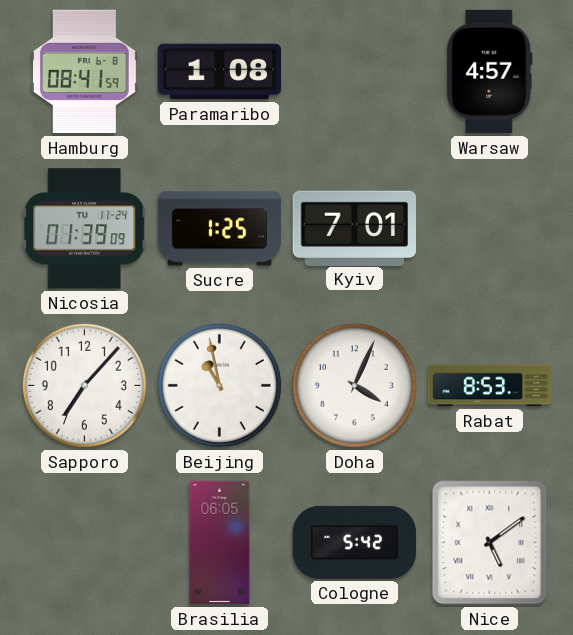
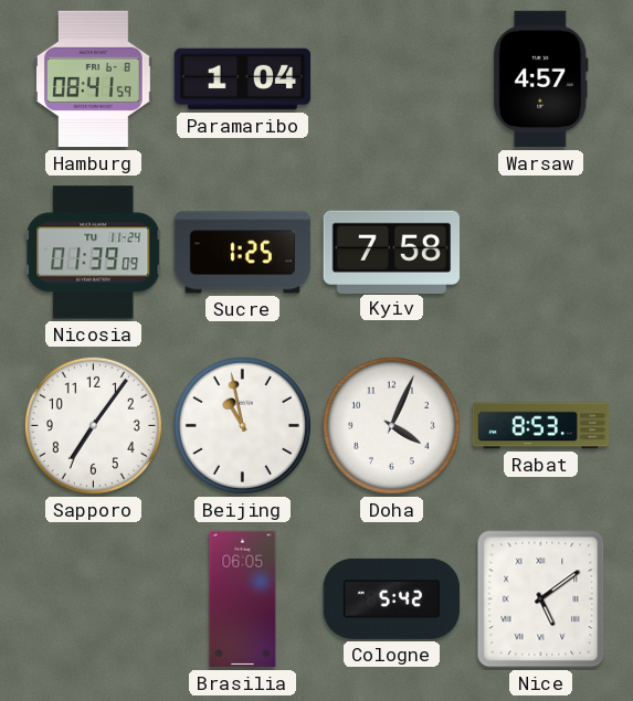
Paramaribo: 1:08 -> 1:04
Kyiv: 7:01 -> 7:58
Sapporo: 7:07 -> 7:06
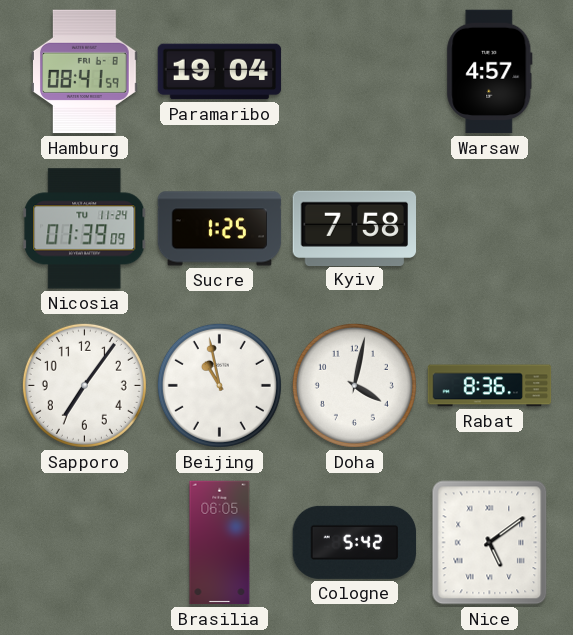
Paramaribo: 1:04 -> 19:04
Doha: 4:04 -> 4:02
Rabat: 8:53 -> 8:36
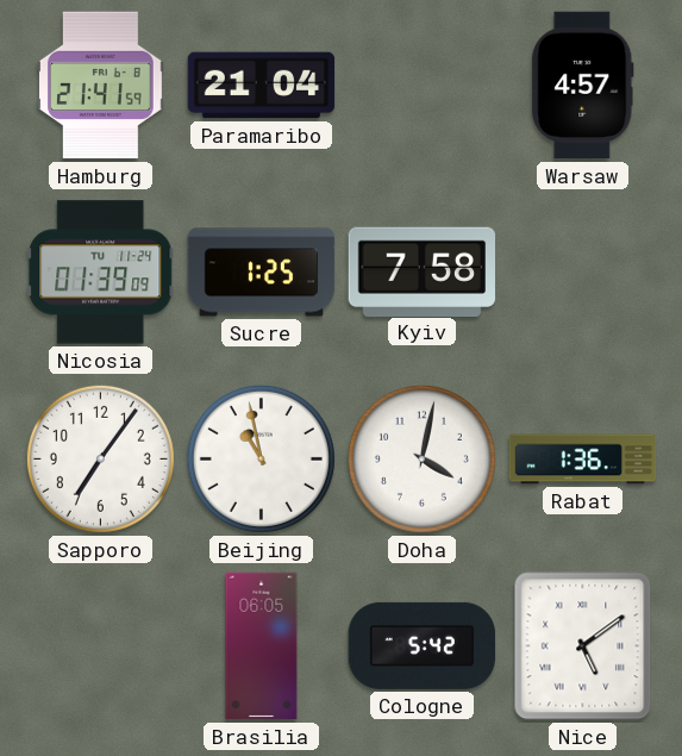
Hamburg: 08:41 -> 21:41
Paramaribo: 19:04 -> 21:04
Rabat: 8:36 -> 1:36
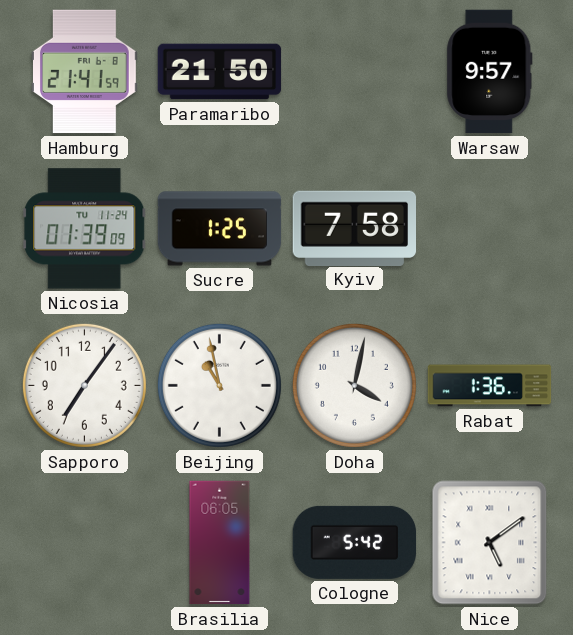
Paramaribo: 21:04 -> 21:50
Warsaw: 4:57 -> 9:57
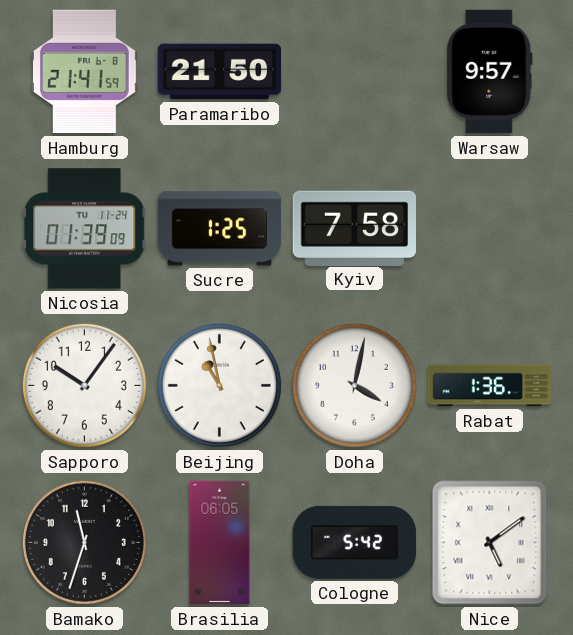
Sapporo: 7:06 -> 10:06
Bamako: none -> 11:33
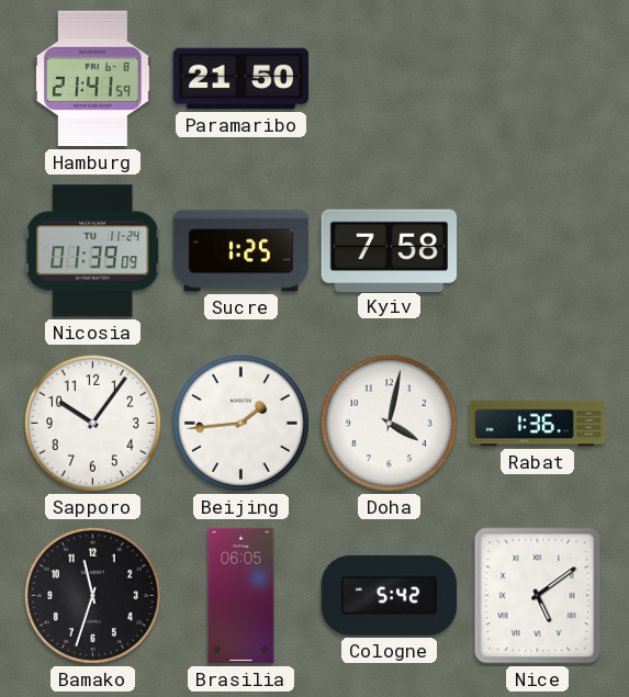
Warsaw: 9:57 -> none
Beijing: 10:58 -> 1:44
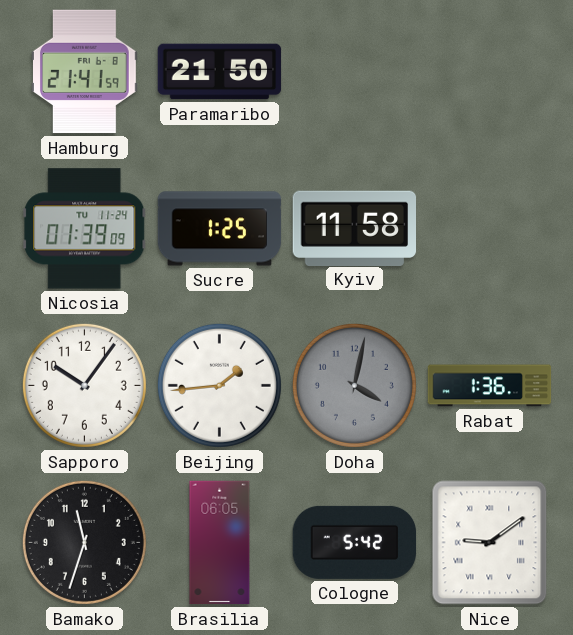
Kyiv: 7:58 -> 11:58
Doha dial: white -> grey
Nice: 5:09 -> 9:09
